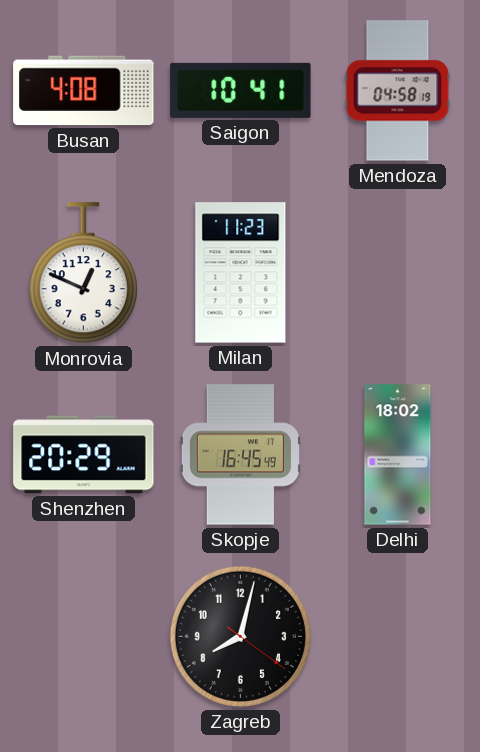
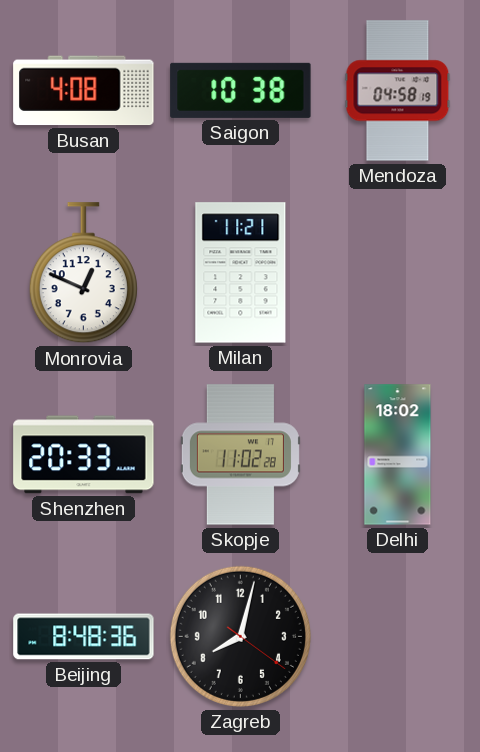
Saigon: 10:41 -> 10:38
Milan: 11:23 -> 11:21
Shenzhen: 20:29 -> 20:33
Skopje: 16:45 -> 11:02
Beijing: none -> 8:48
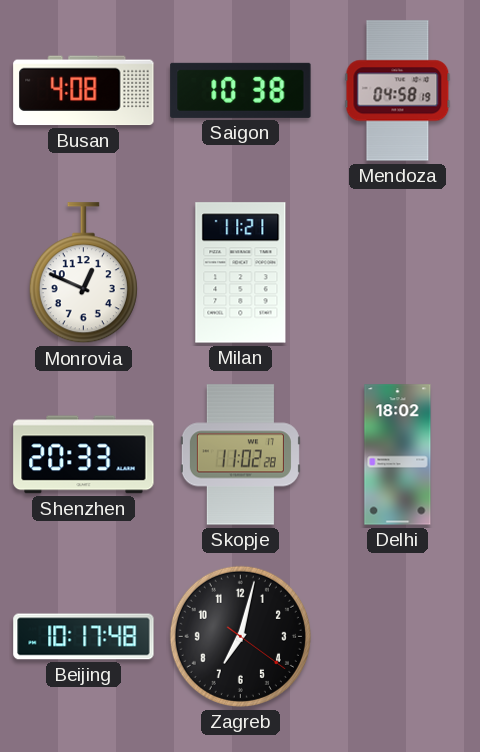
Beijing: 8:48 -> 10:17
Zagreb: 8:02 -> 7:02
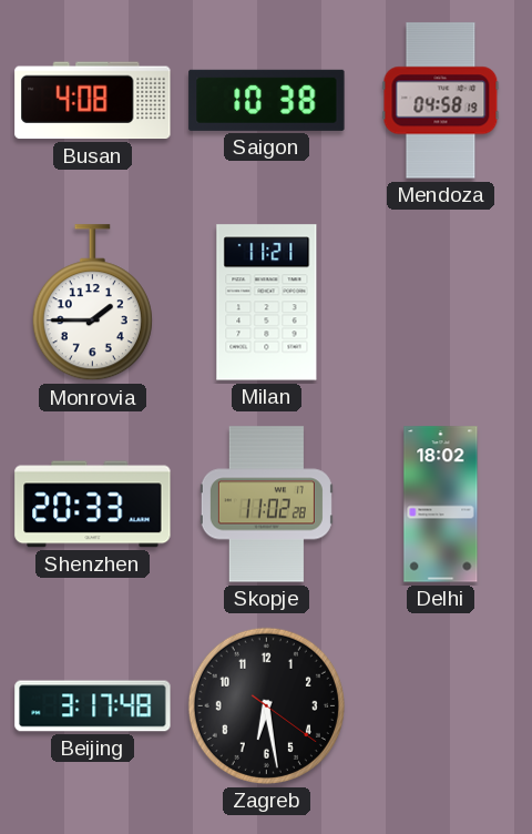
Monrovia: 12:49 -> 1:45
Beijing: 10:17 -> 3:17
Zagreb: 7:02 -> 6:28
